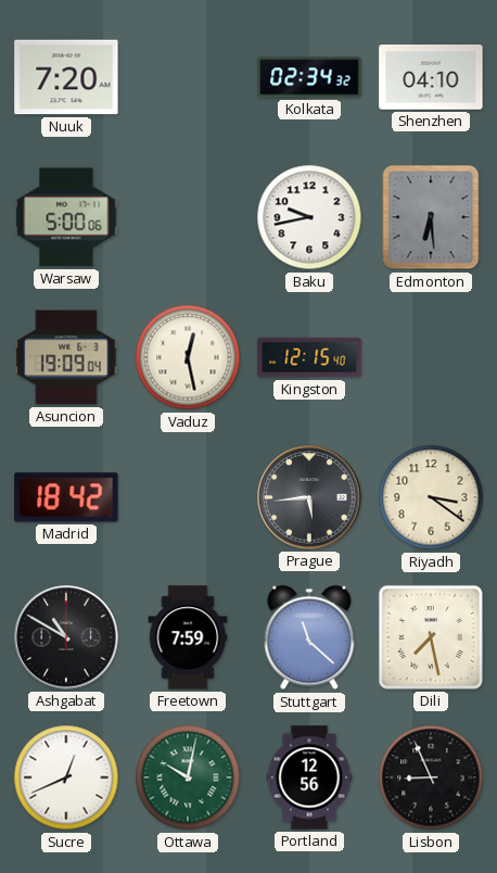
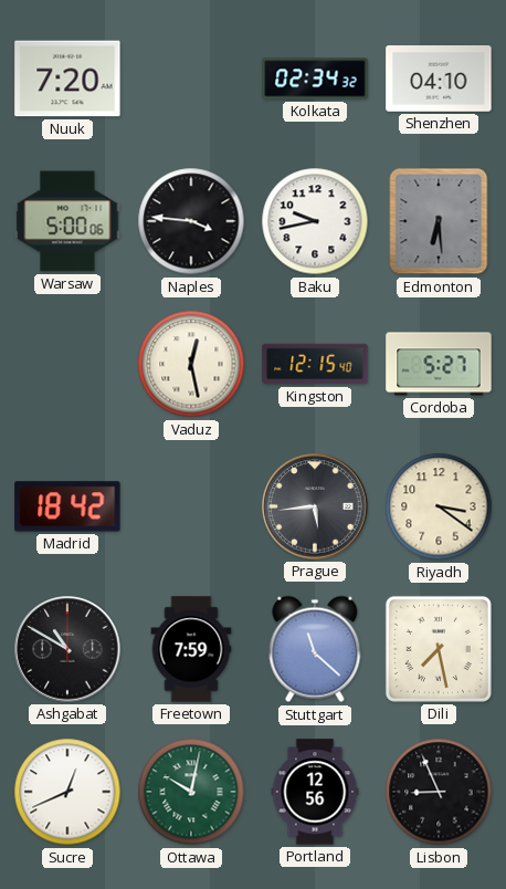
Naples: none -> 3:46
Asuncion: 19:09 -> none
Cordoba: none -> 5:27
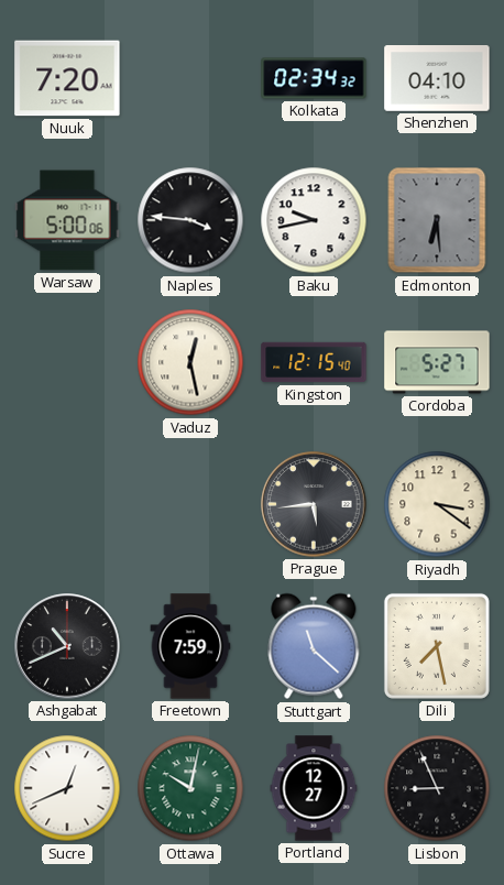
Madrid: 18:42 -> none
Ashgabat: 10:50 -> 10:41
Portland: 12:56 -> 12:27
